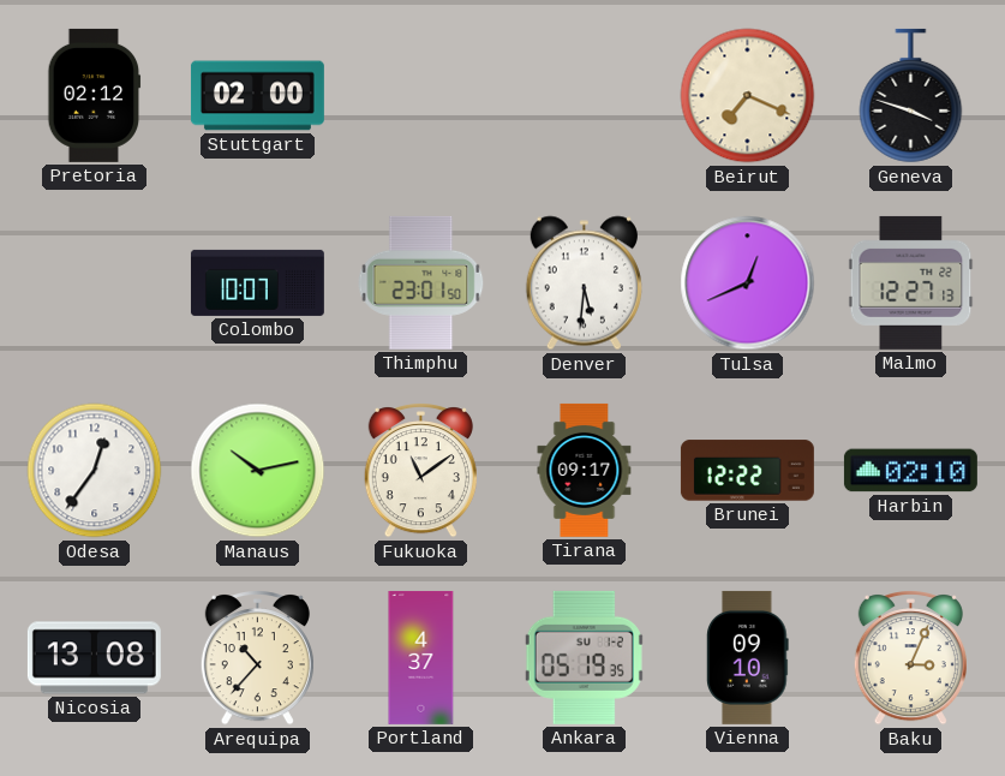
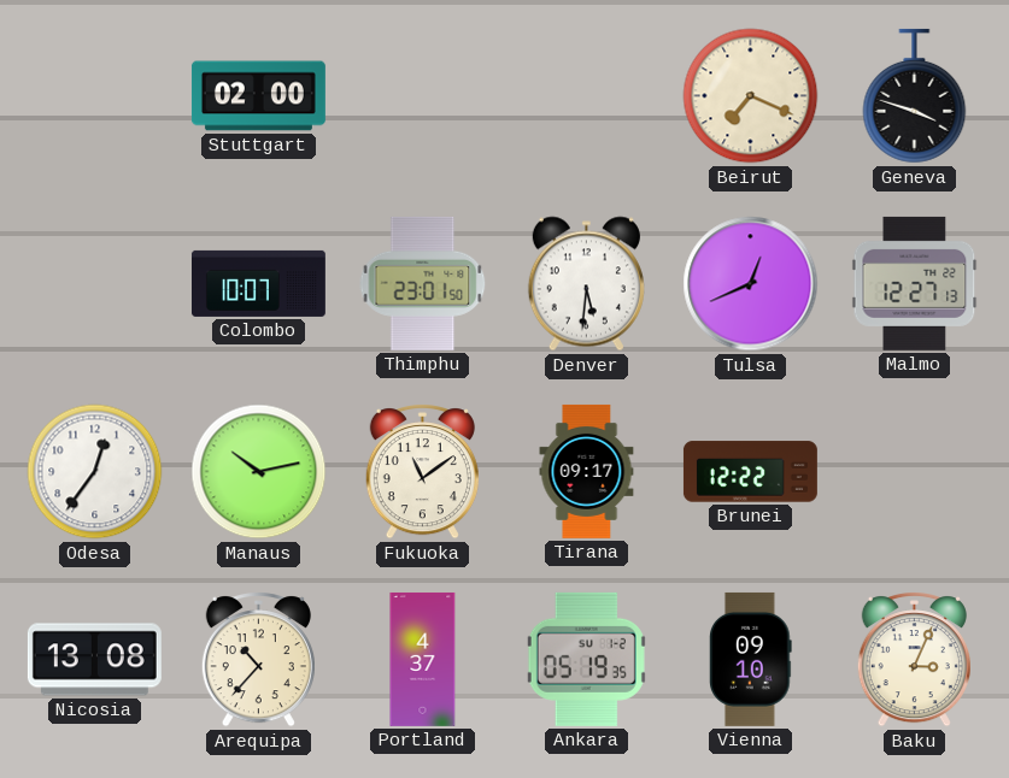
Pretoria: 02:12 -> none
Harbin: 02:10 -> none
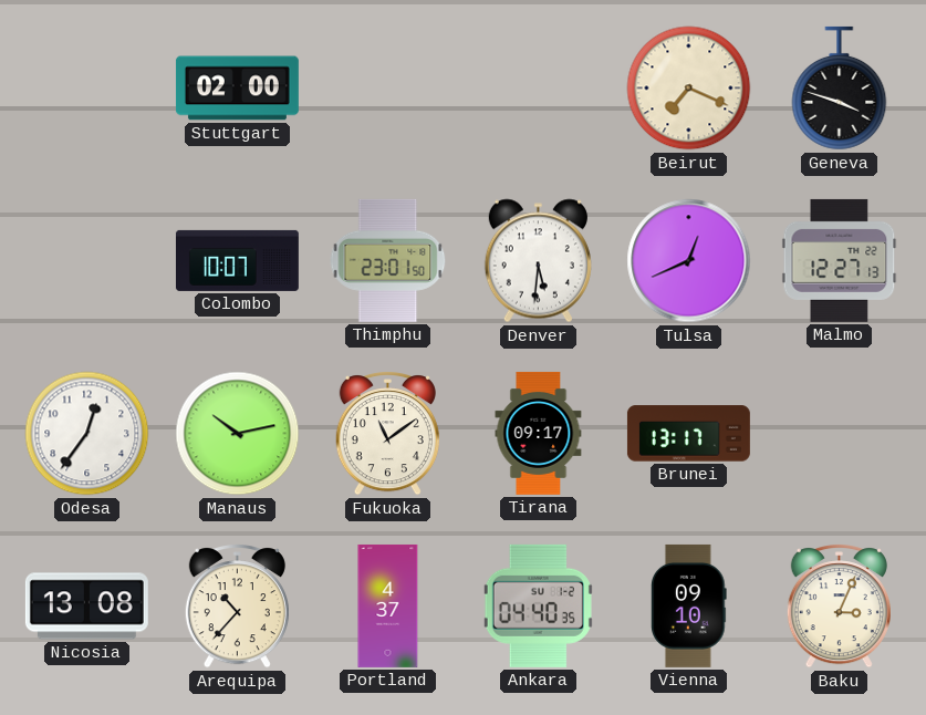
Brunei: 12:22 -> 13:17
Ankara: 05:19 -> 04:40
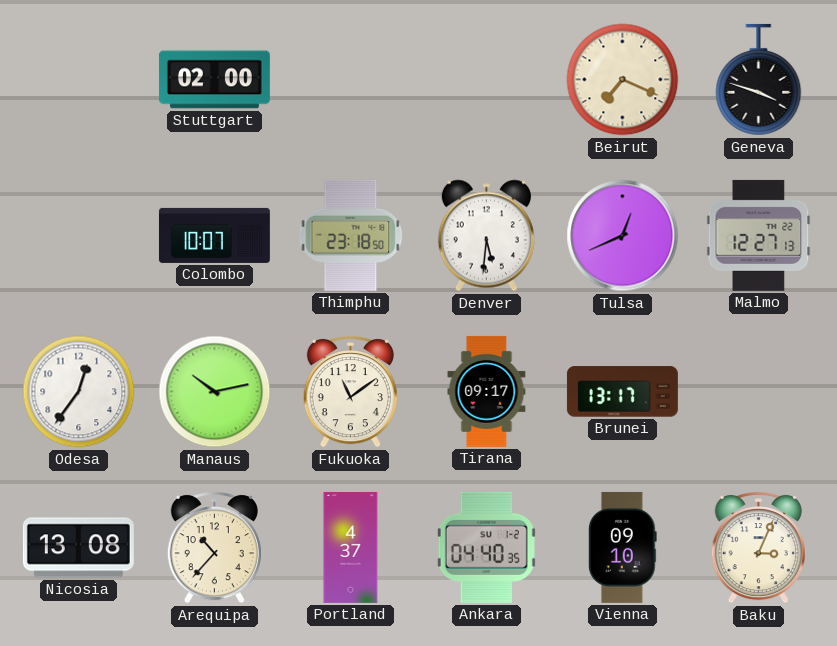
Thimphu: 23:01 -> 23:18
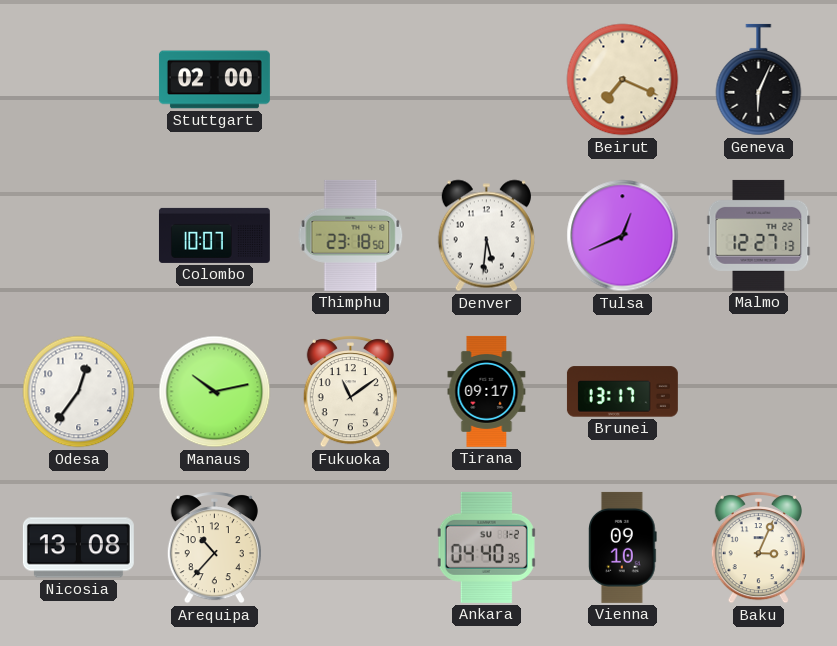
Geneva: 3:48 -> 6:04
Portland: 4:37 -> none
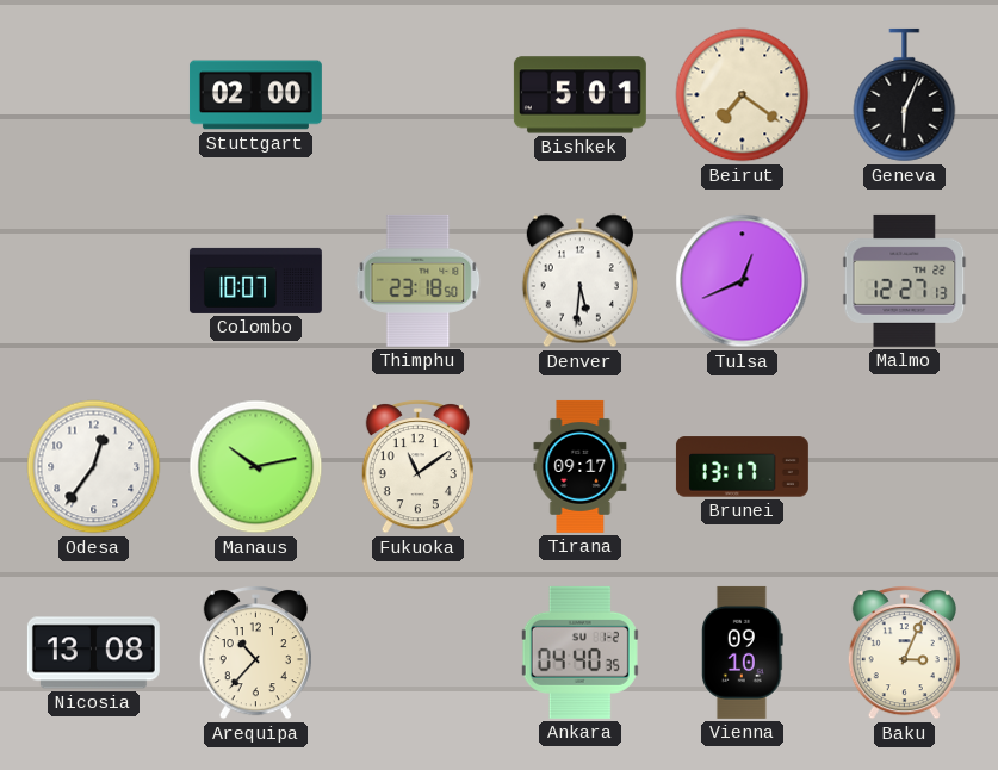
Bishkek: none -> 5:01
Beirut: 7:19 -> 7:21
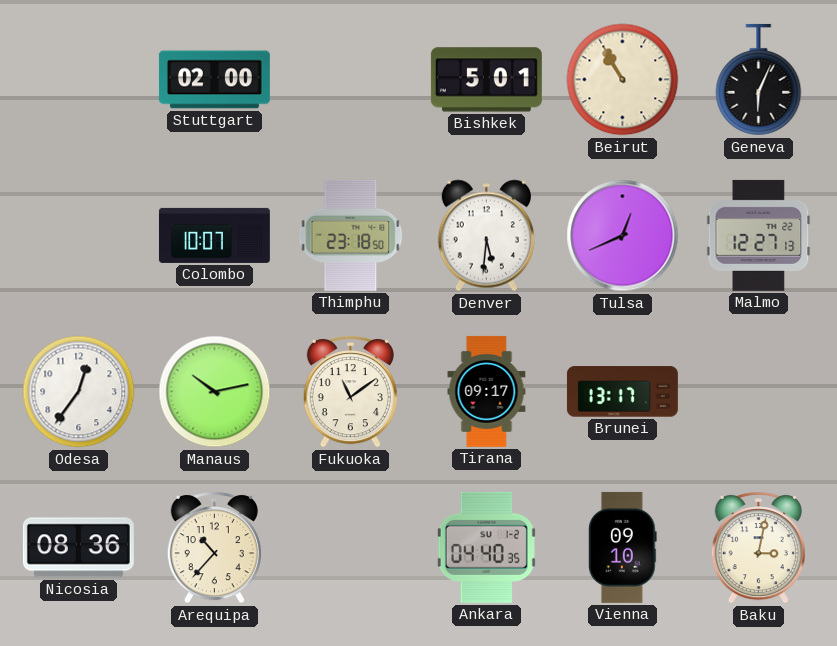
Beirut: 7:21 -> 10:55
Nicosia: 13:08 -> 08:36
Baku: 3:04 -> 3:02
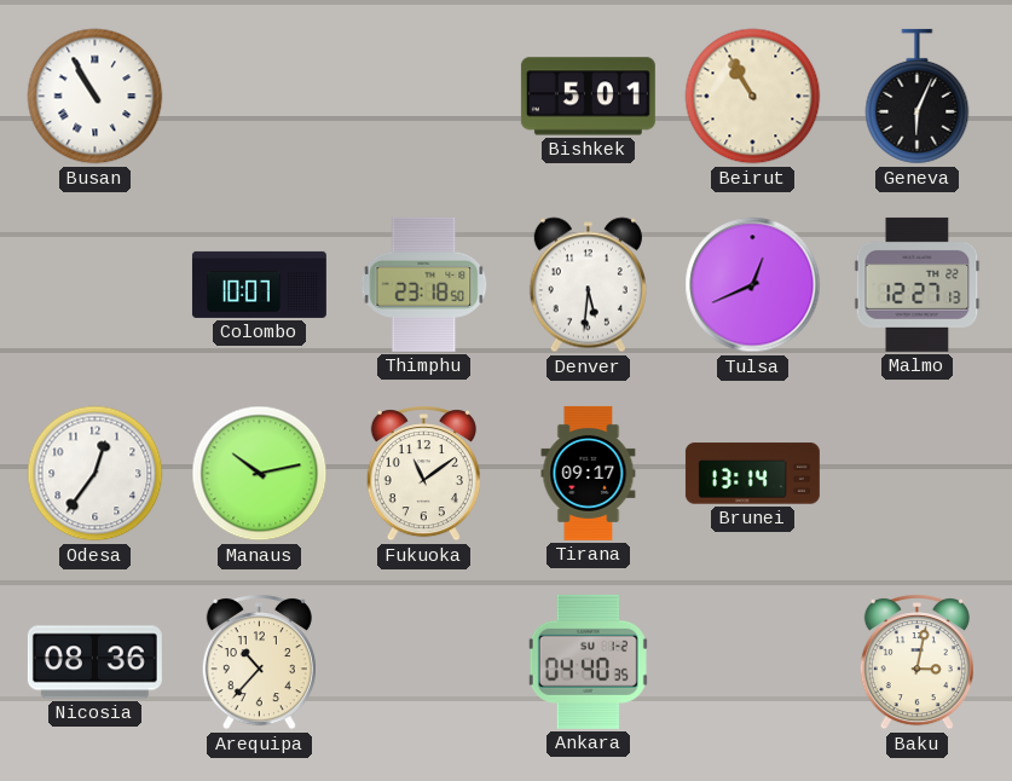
Busan: none -> 10:55
Stuttgart: 02:00 -> none
Brunei: 13:17 -> 13:14
Vienna: 09:10 -> none
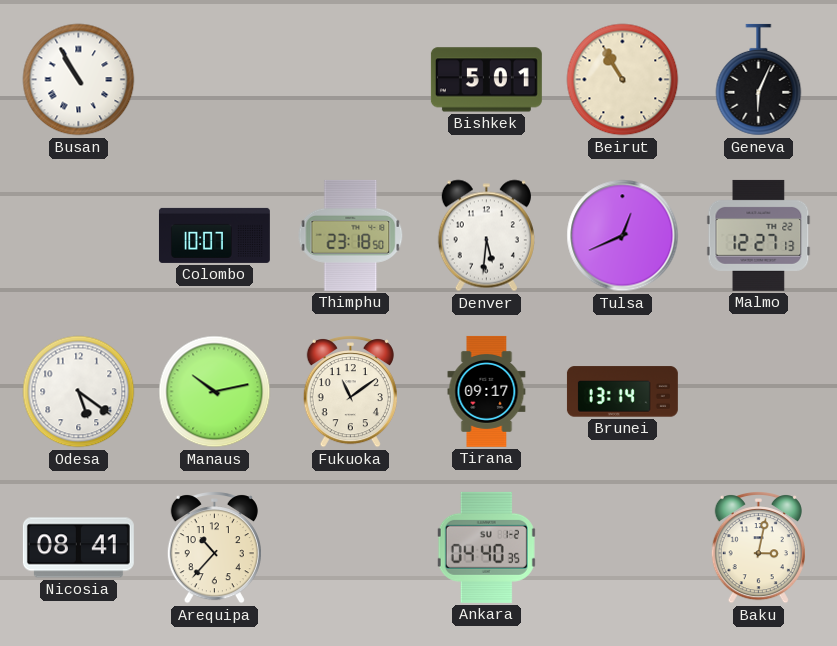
Odesa: 12:36 -> 5:21
Nicosia: 08:36 -> 08:41
